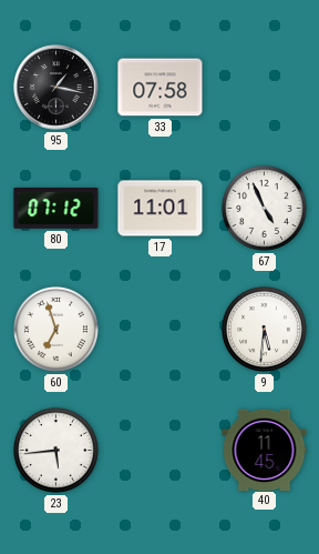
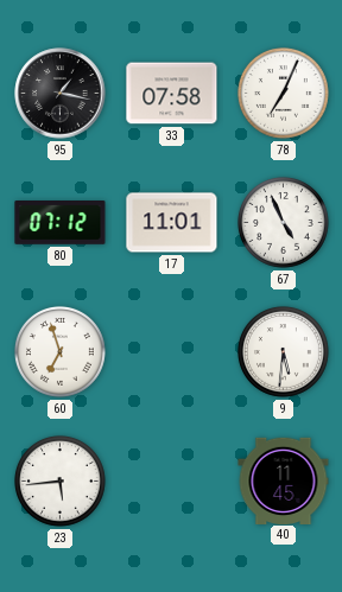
78: none -> 7:04
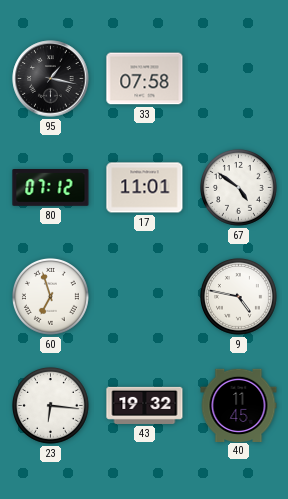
78: 7:04 -> none
67: 4:56 -> 4:51
9: 5:31 -> 4:47
23: 5:44 -> 6:16
43: none -> 19:32
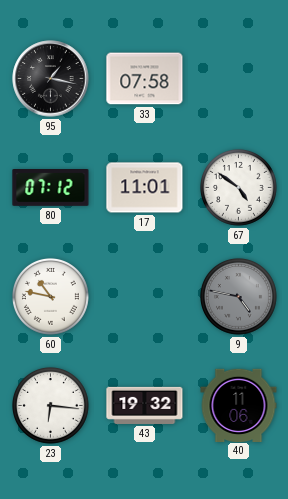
60: 6:57 -> 10:47
9 dial: white -> grey
40: 11:45 -> 11:06
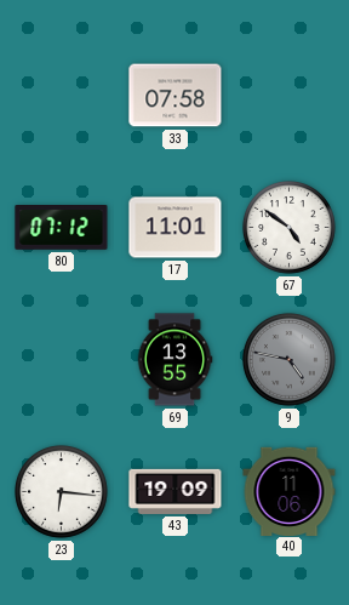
95: 1:17 -> none
60: 10:47 -> none
69: none -> 13:55
43: 19:32 -> 19:09
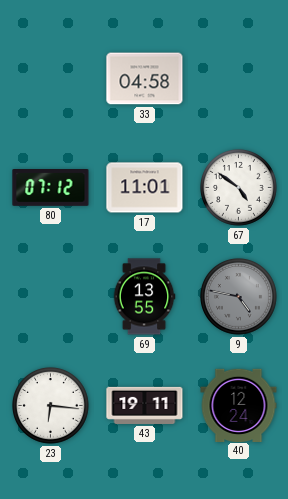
33: 07:58 -> 04:58
43: 19:09 -> 19:11
40: 11:06 -> 12:24
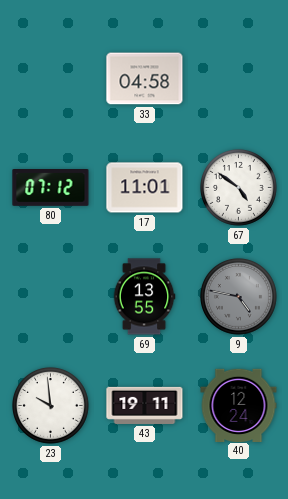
23: 6:16 -> 9:59
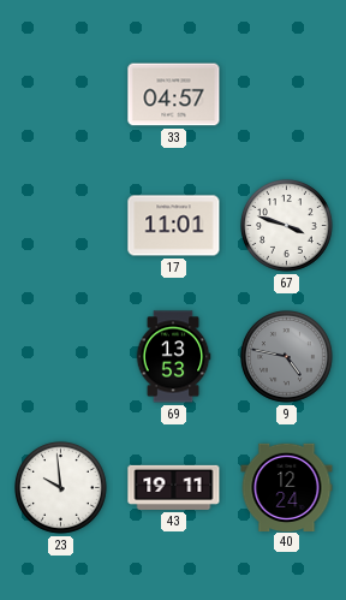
33: 04:58 -> 04:57
80: 07:12 -> none
67: 4:51 -> 3:48
69: 13:55 -> 13:53
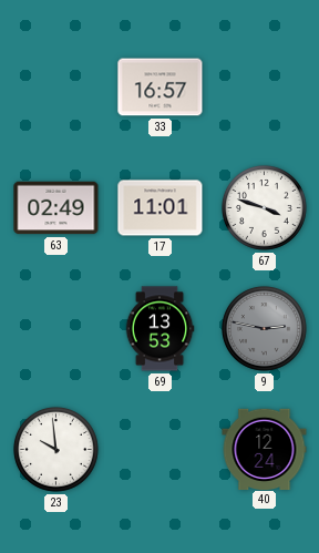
33: 04:57 -> 16:57
63: none -> 02:49
9: 4:47 -> 2:47
43: 19:11 -> none
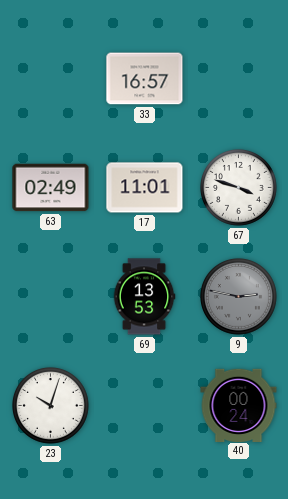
23: 9:59 -> 10:03
40: 12:24 -> 00:24
